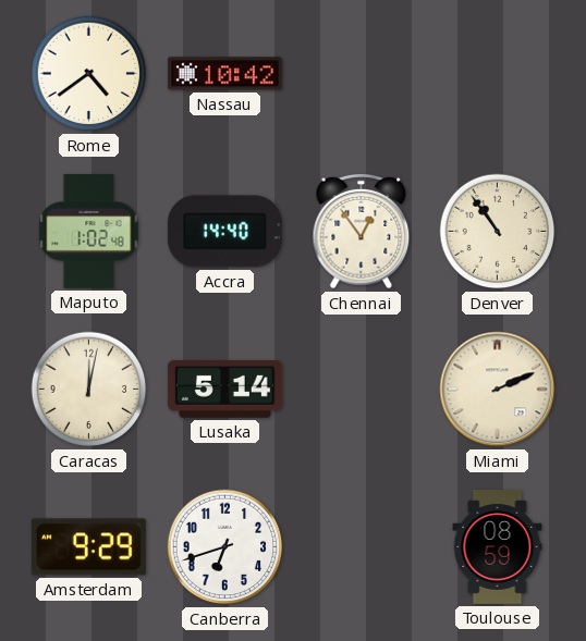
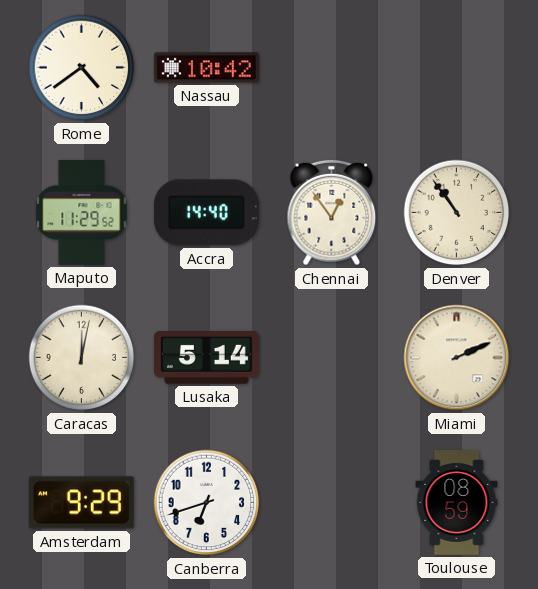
Maputo: 1:02 -> 11:29
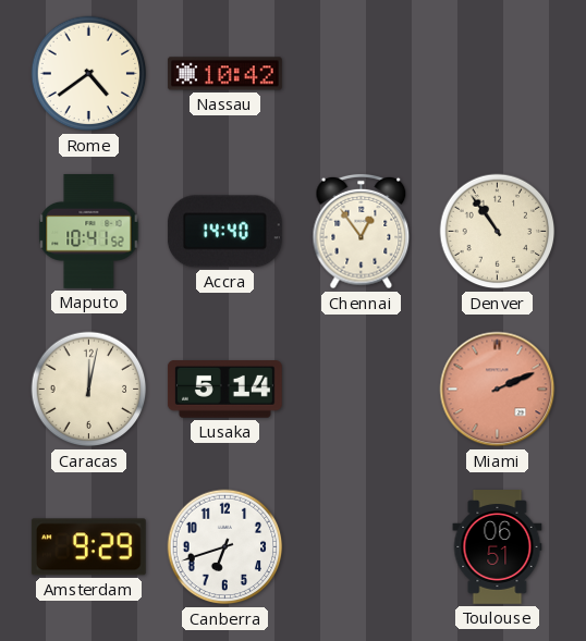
Maputo: 11:29 -> 10:41
Miami dial: cream -> salmon
Toulouse: 08:59 -> 06:51
